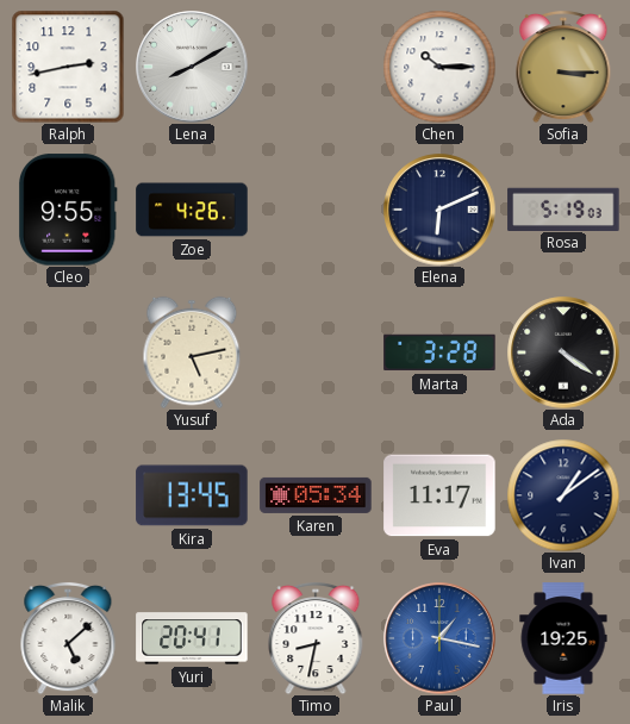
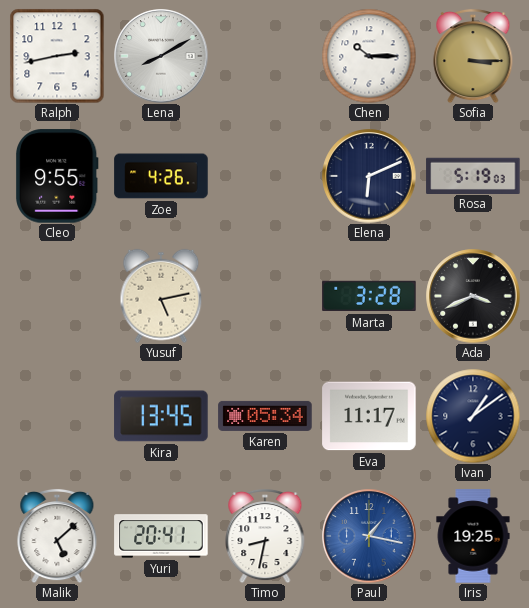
Ada: 4:21 -> 3:41
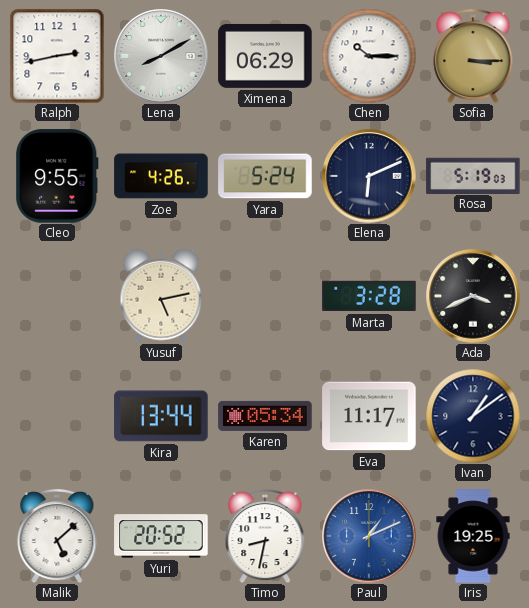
Ximena: none -> 06:29
Yara: none -> 5:24
Kira: 13:45 -> 13:44
Yuri: 20:41 -> 20:52
Paul: 1:17 -> 1:11
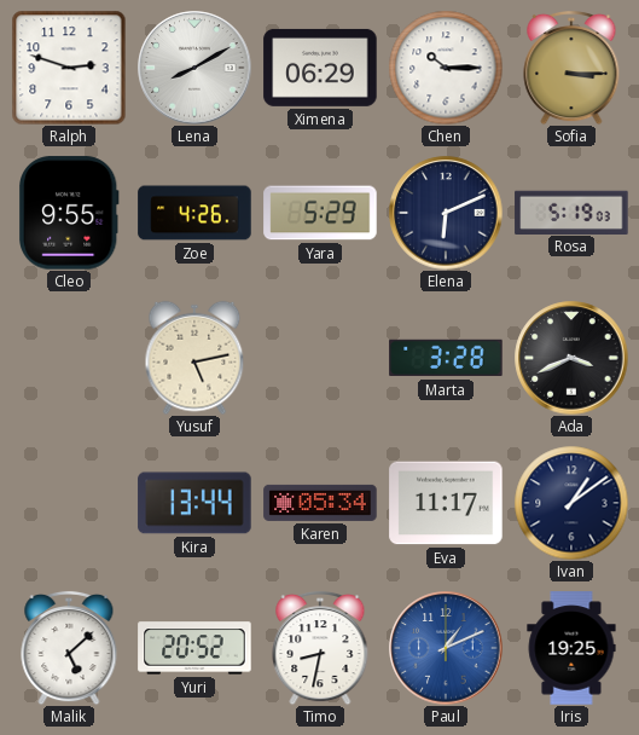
Ralph: 2:43 -> 2:48
Yara: 5:24 -> 5:29
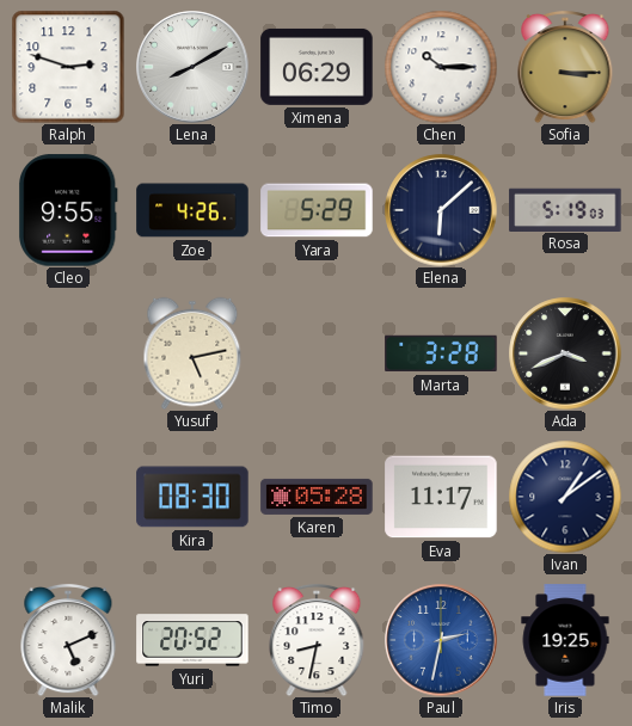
Elena: 6:11 -> 6:08
Kira: 13:44 -> 08:30
Karen: 05:34 -> 05:28
Malik: 5:08 -> 5:11
Paul: 1:11 -> 2:32
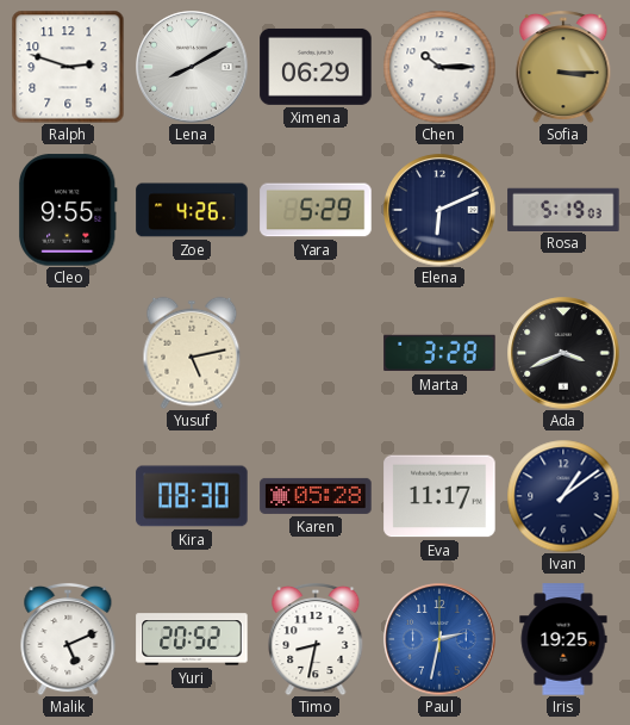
Elena: 6:08 -> 6:11
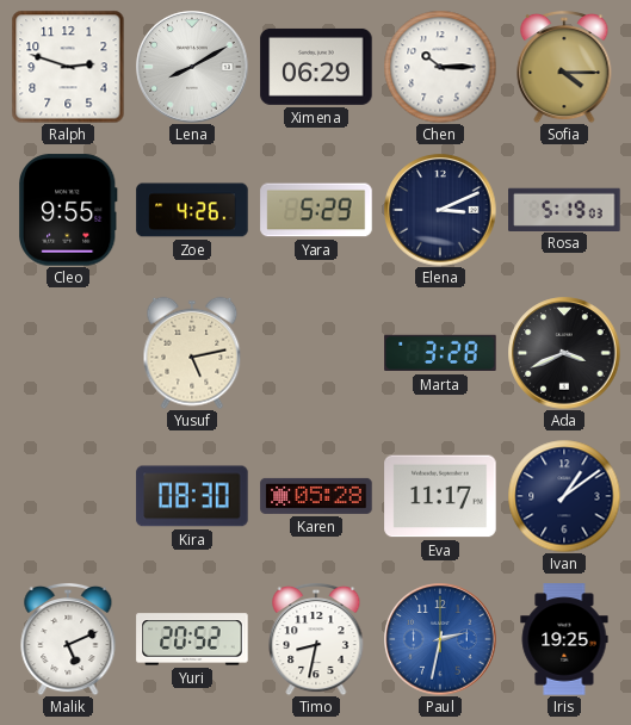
Sofia: 3:15 -> 4:15
Elena: 6:11 -> 3:11
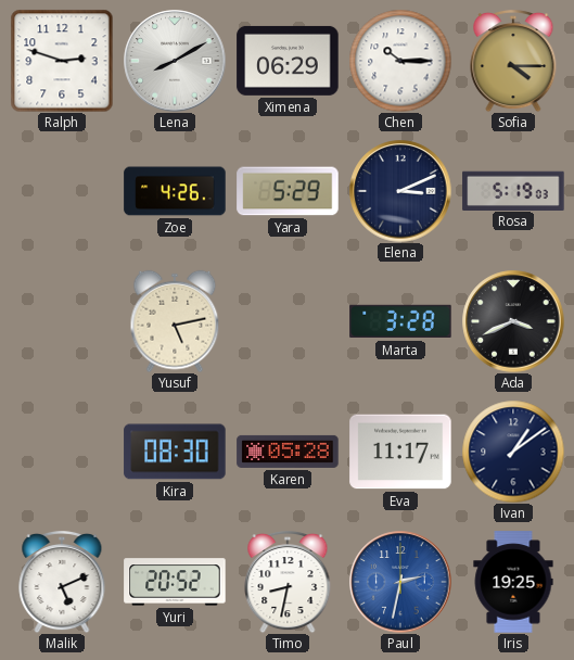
Cleo: 9:55 -> none
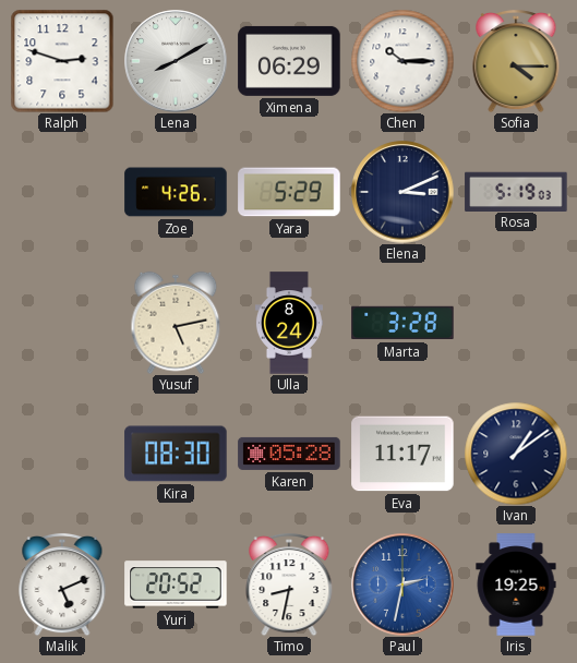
Ulla: none -> 8:24
Ada: 3:41 -> none
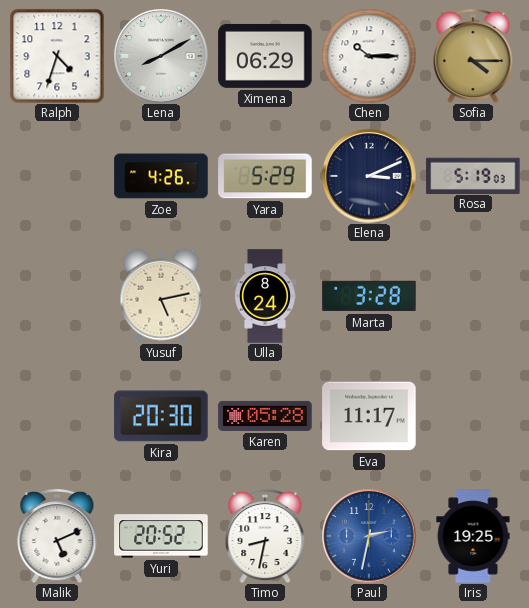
Ralph: 2:48 -> 4:33
Kira: 08:30 -> 20:30
Ivan: 1:09 -> none
